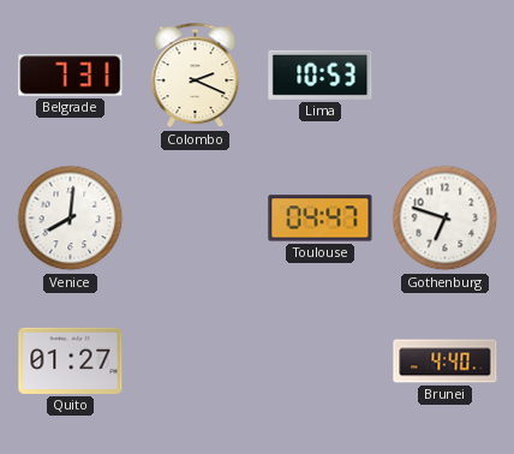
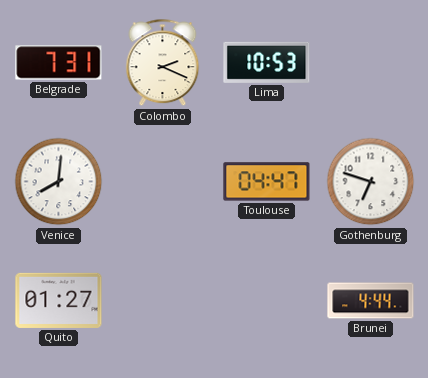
Brunei: 4:40 -> 4:44
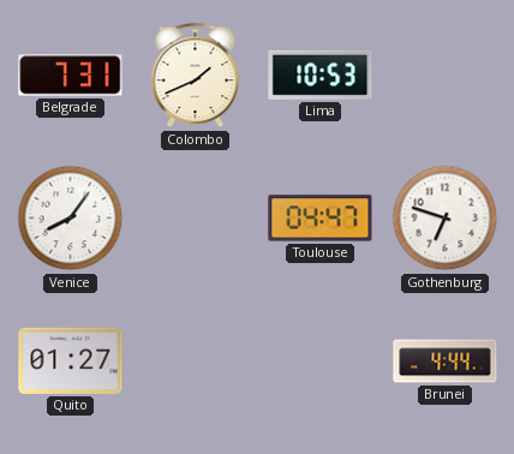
Colombo: 2:19 -> 1:41
Venice: 8:01 -> 8:06
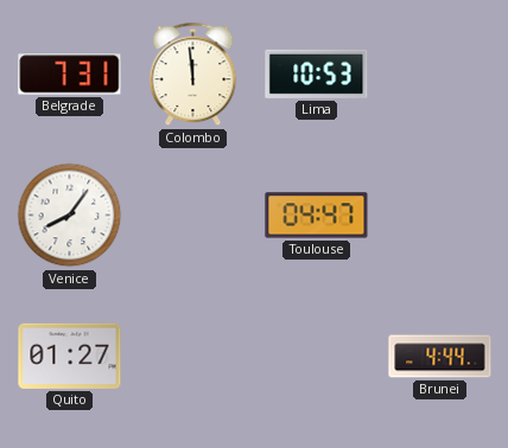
Colombo: 1:41 -> 11:59
Gothenburg: 6:48 -> none
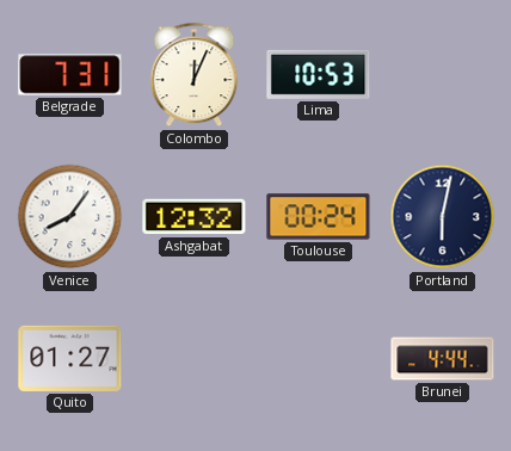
Colombo: 11:59 -> 12:04
Ashgabat: none -> 12:32
Toulouse: 04:47 -> 00:24
Portland: none -> 6:02
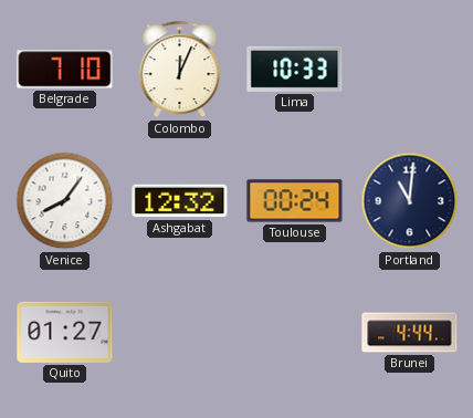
Belgrade: 7:31 -> 7:10
Lima: 10:53 -> 10:33
Portland: 6:02 -> 11:01
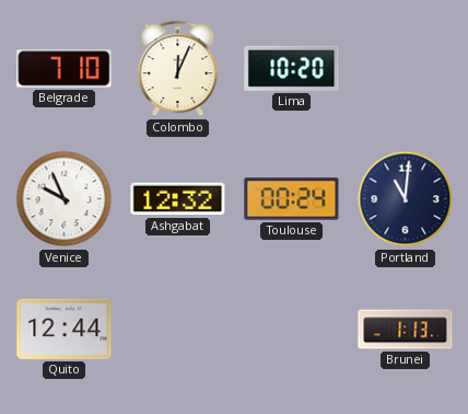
Lima: 10:33 -> 10:20
Venice: 8:06 -> 9:56
Quito: 01:27 -> 12:44
Brunei: 4:44 -> 1:13
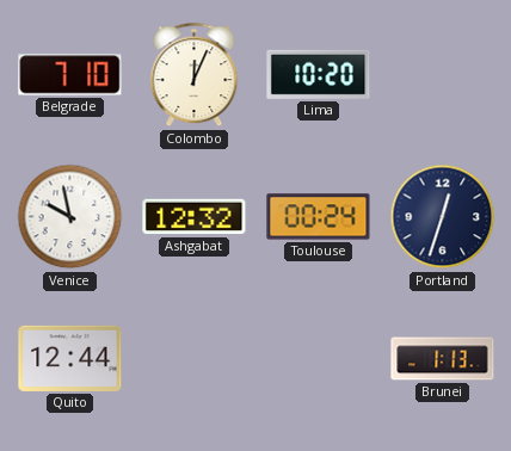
Venice: 9:56 -> 9:58
Portland: 11:01 -> 12:33
